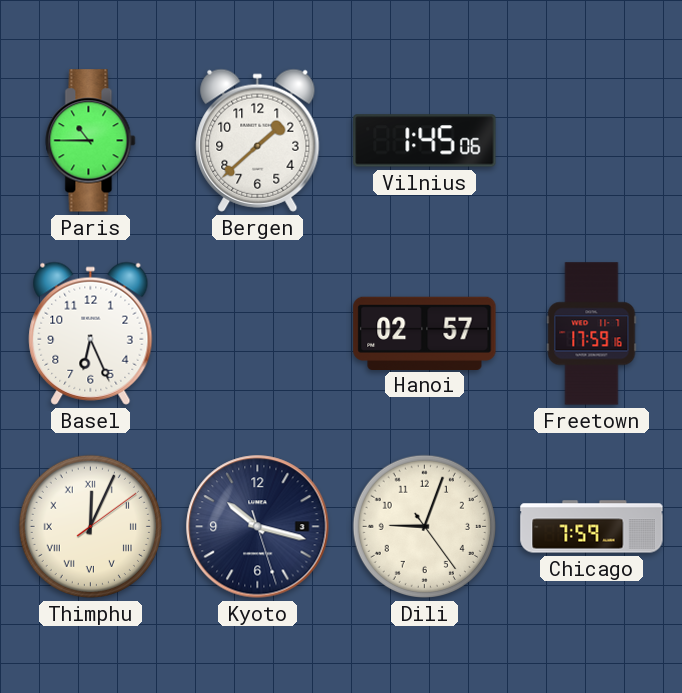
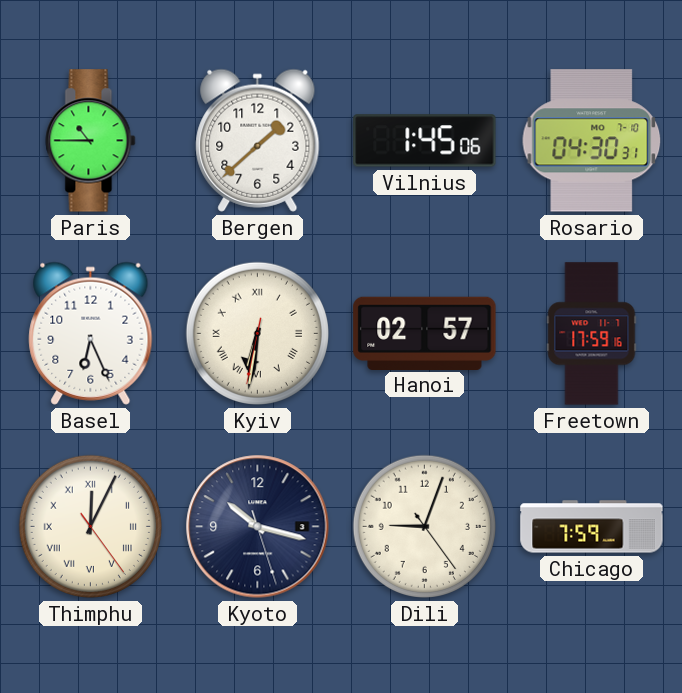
Rosario: none -> 04:30
Kyiv: none -> 6:31
Thimphu: 12:04:09 -> 12:04:24
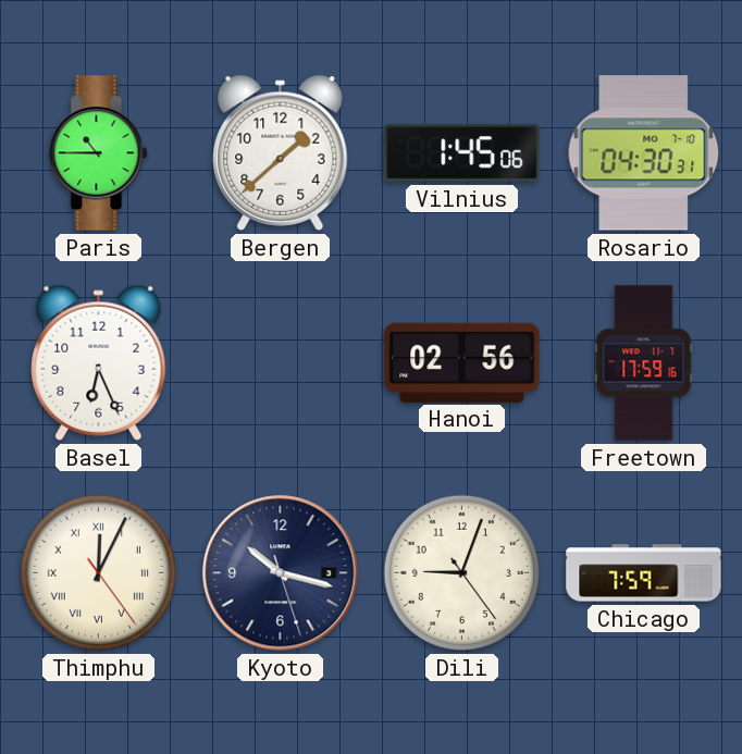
Kyiv: 6:31 -> none
Hanoi: 02:57 -> 02:56
